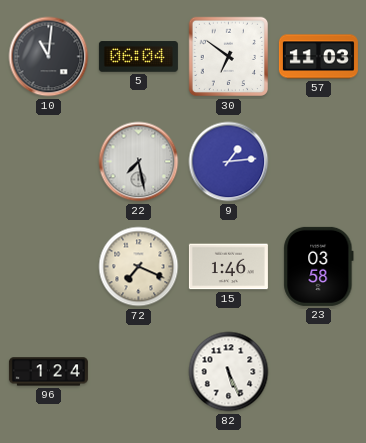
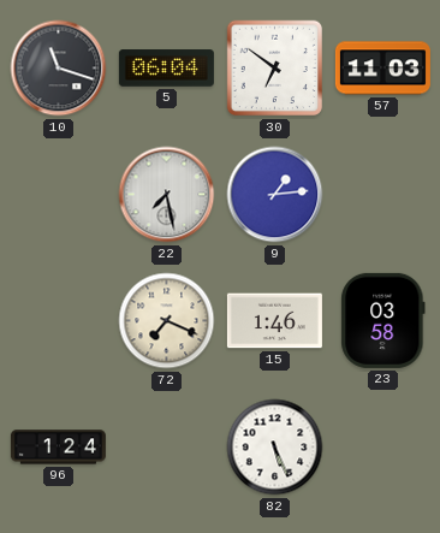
10: 11:01 -> 11:18
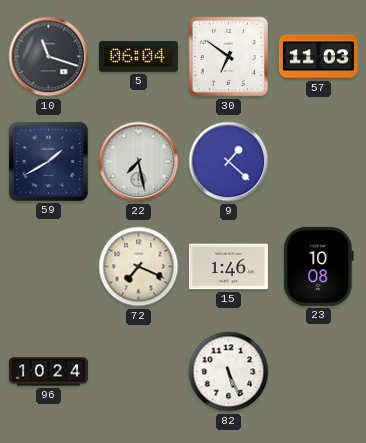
59: none -> 1:40
9: 1:14 -> 1:22
23: 03:58 -> 10:08
96: 1:24 -> 10:24
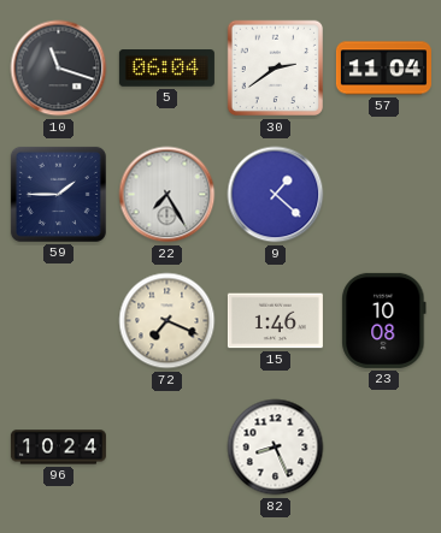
30: 6:51 -> 2:39
57: 11:03 -> 11:04
59: 1:40 -> 1:45
22: 7:28 -> 7:25
82: 5:26 -> 8:26
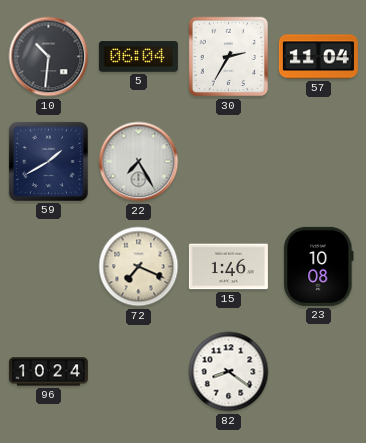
10: 11:18 -> 10:31
30: 2:39 -> 2:35
59: 1:45 -> 1:40
9: 1:22 -> none
82: 8:26 -> 8:21
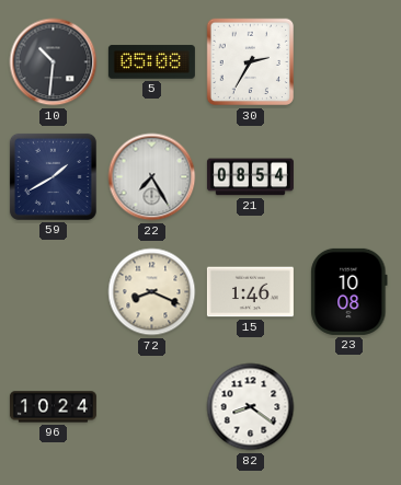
5: 06:04 -> 05:08
57: 11:04 -> none
21: none -> 08:54
72: 7:19 -> 8:19
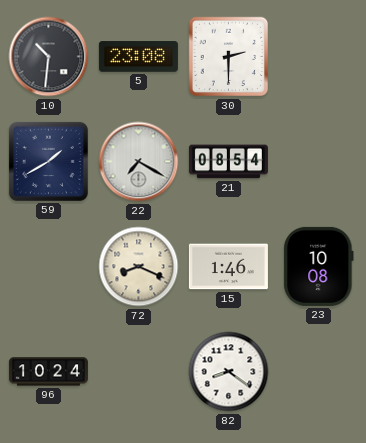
5: 05:08 -> 23:08
30: 2:35 -> 2:30
22: 7:25 -> 7:20
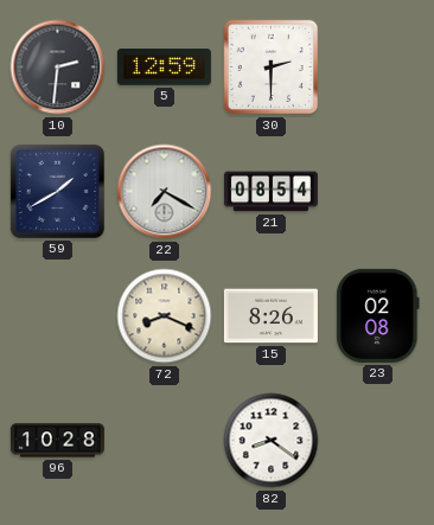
10: 10:31 -> 2:31
5: 23:08 -> 12:59
15: 1:46 -> 8:26
23: 10:08 -> 02:08
96: 10:24 -> 10:28
